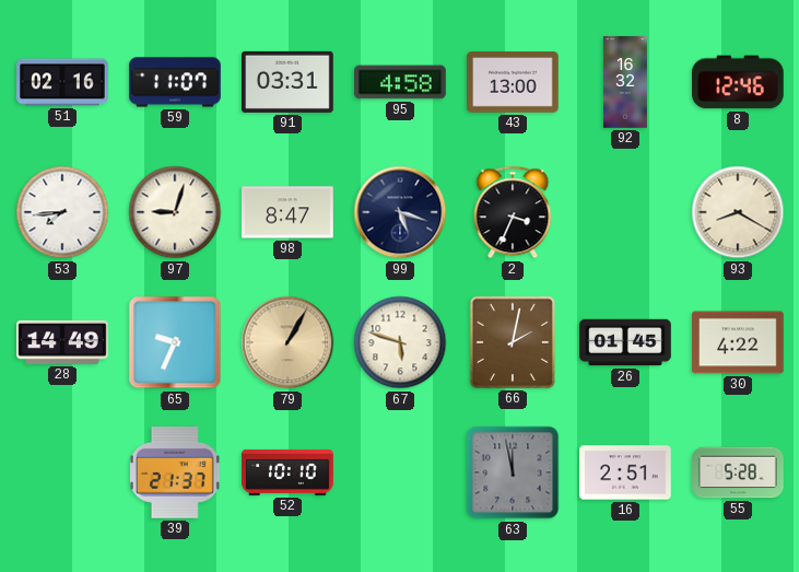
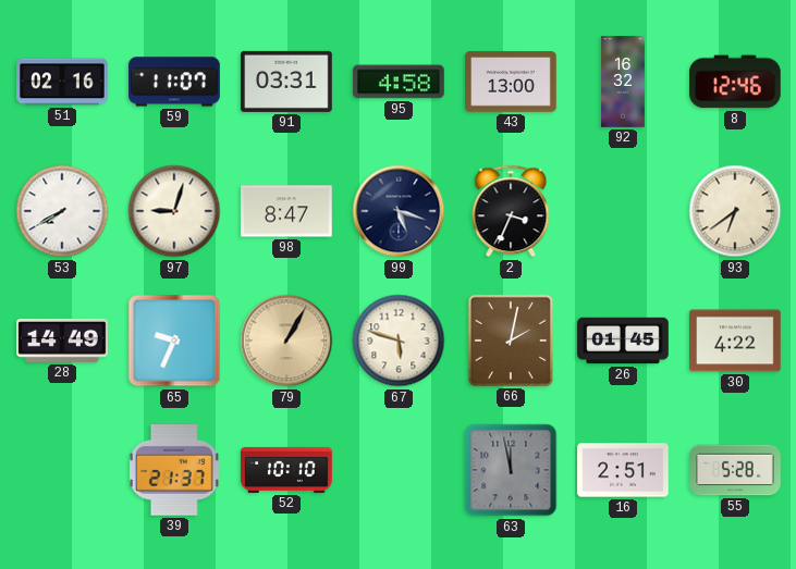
53: 7:44 -> 7:40
93: 8:20 -> 6:39
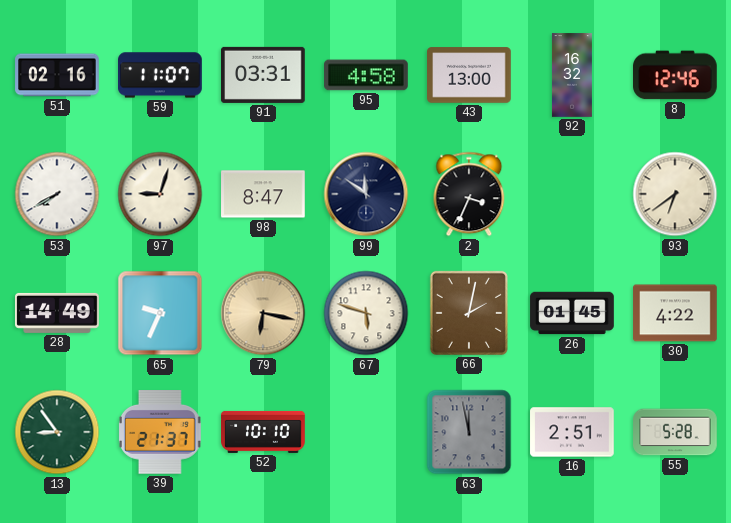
99: 5:18 -> 11:51
79: 1:05 -> 6:17
13: none -> 8:54
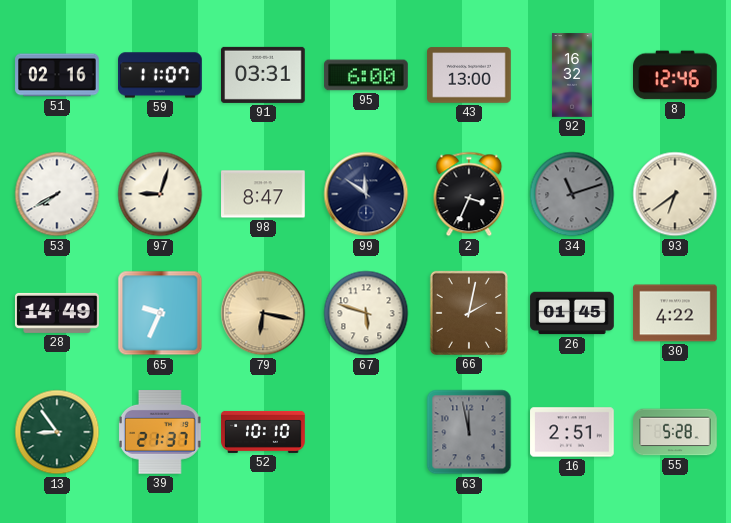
95: 4:58 -> 6:00
34: none -> 11:12
